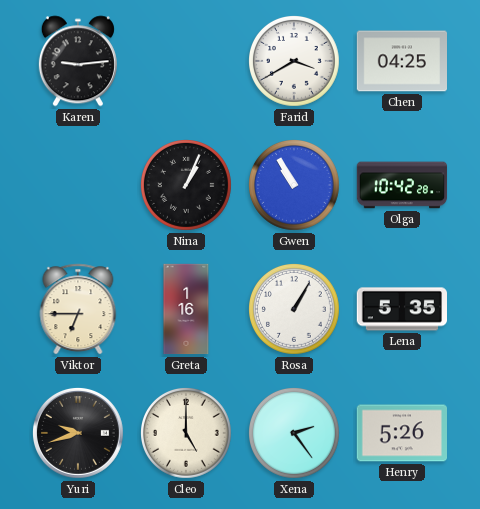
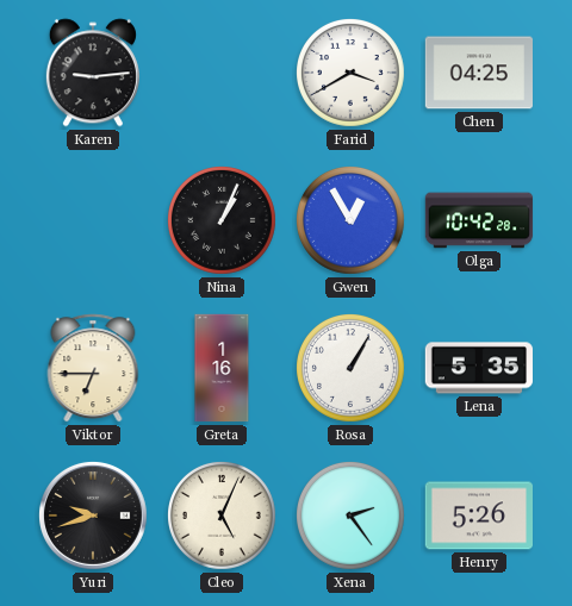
Gwen: 10:55 -> 12:55
Cleo: 5:00 -> 5:04
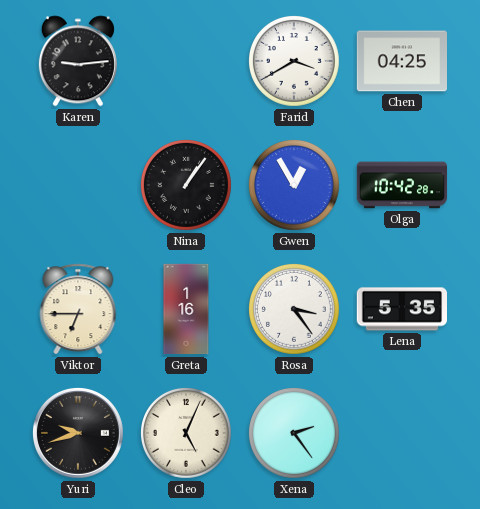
Nina: 1:04 -> 1:06
Rosa: 1:05 -> 3:24
Henry: 5:26 -> none
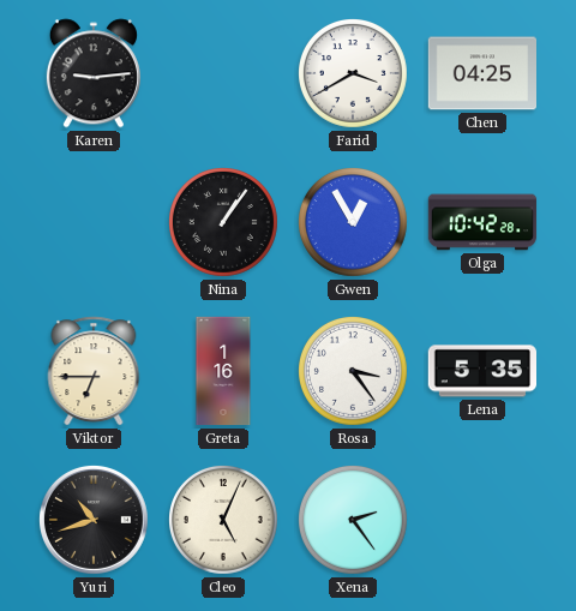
Yuri: 9:42 -> 10:42
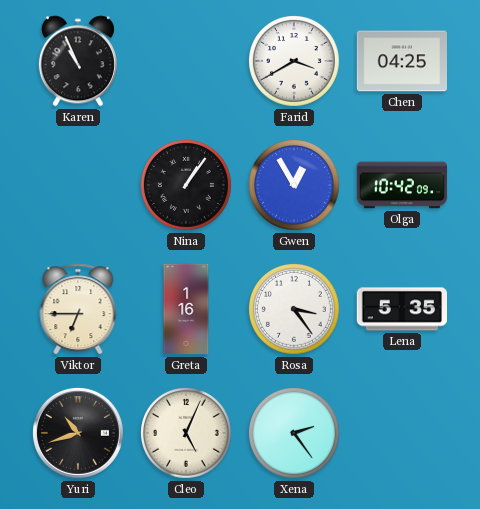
Karen: 9:14 -> 10:56
Olga: 10:42:28 -> 10:42:09
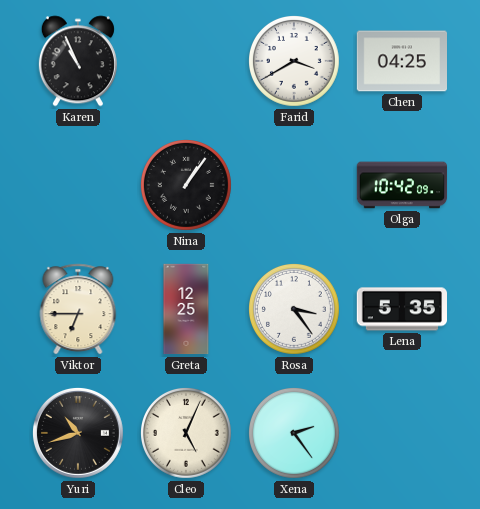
Gwen: 12:55 -> none
Greta: 1:16 -> 12:25
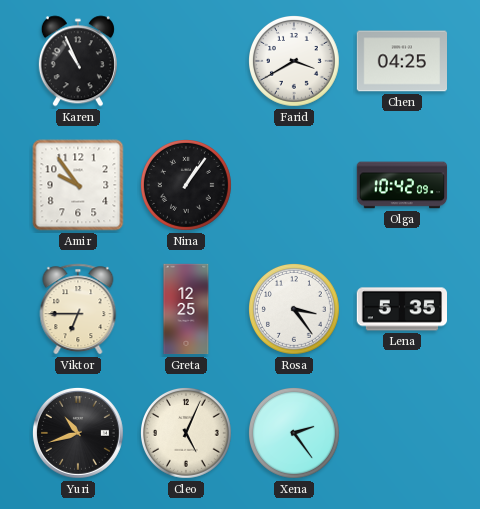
Amir: none -> 9:54
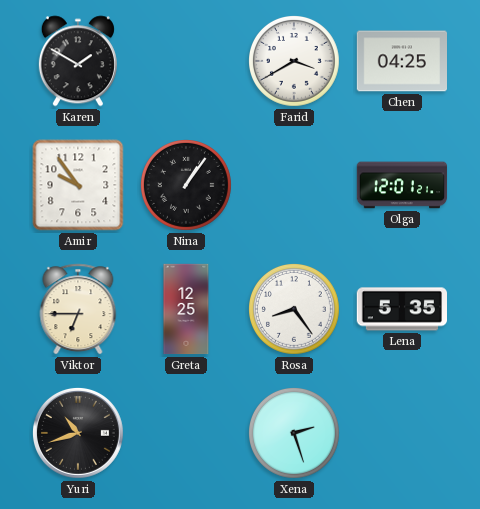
Karen: 10:56 -> 1:50
Olga: 10:42 -> 12:01
Rosa: 3:24 -> 8:24
Cleo: 5:04 -> none
Xena: 2:24 -> 2:27
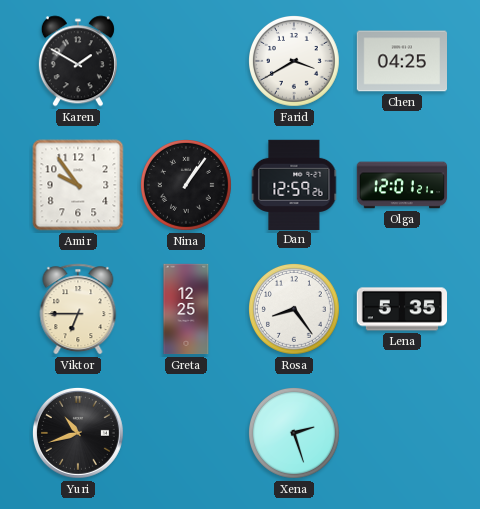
Dan: none -> 12:59
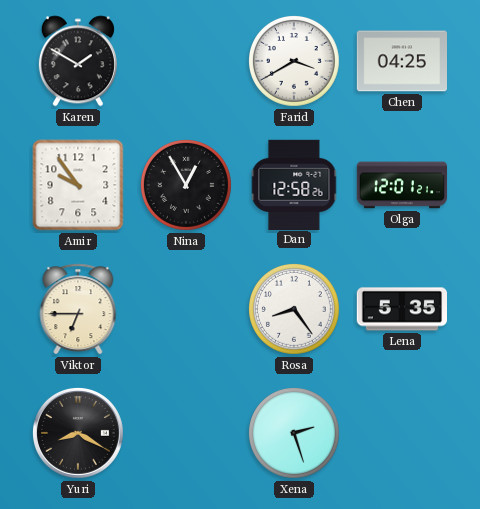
Nina: 1:06 -> 12:55
Dan: 12:59 -> 12:58
Greta: 12:25 -> none
Yuri: 10:42 -> 8:20
